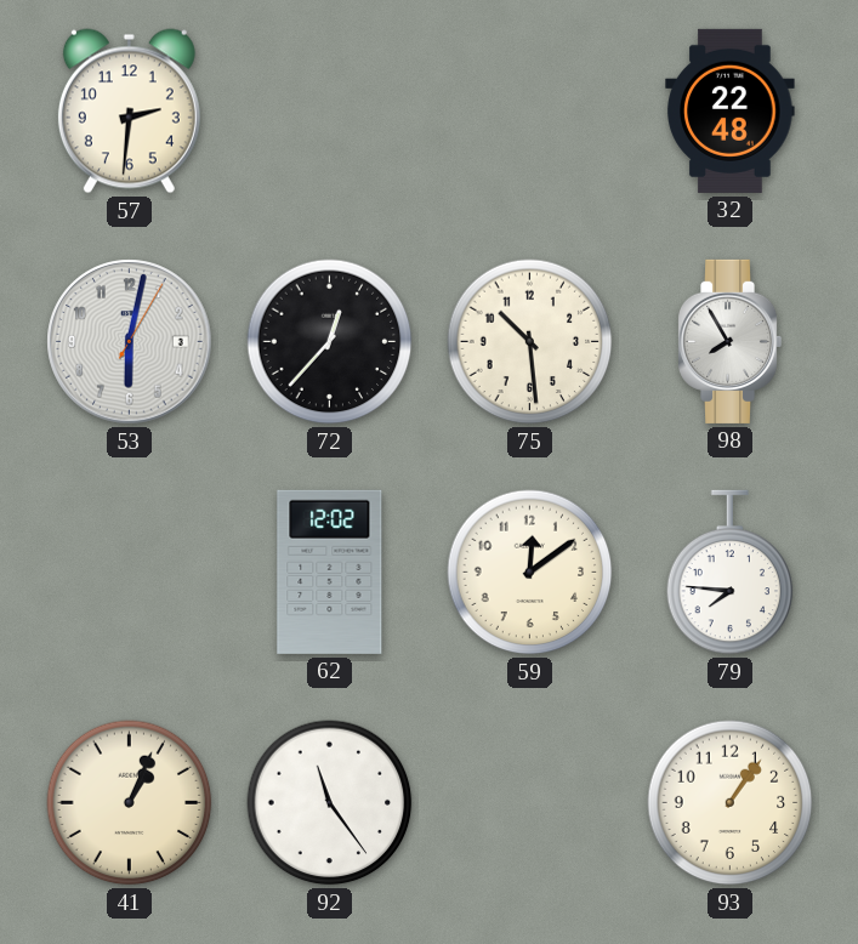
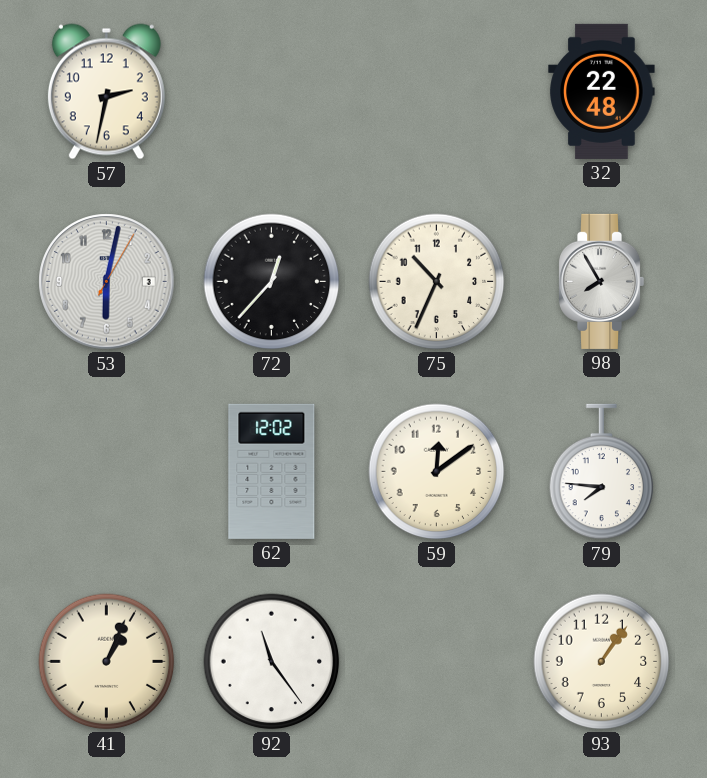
57: 2:31 -> 2:32
75: 10:29 -> 10:34
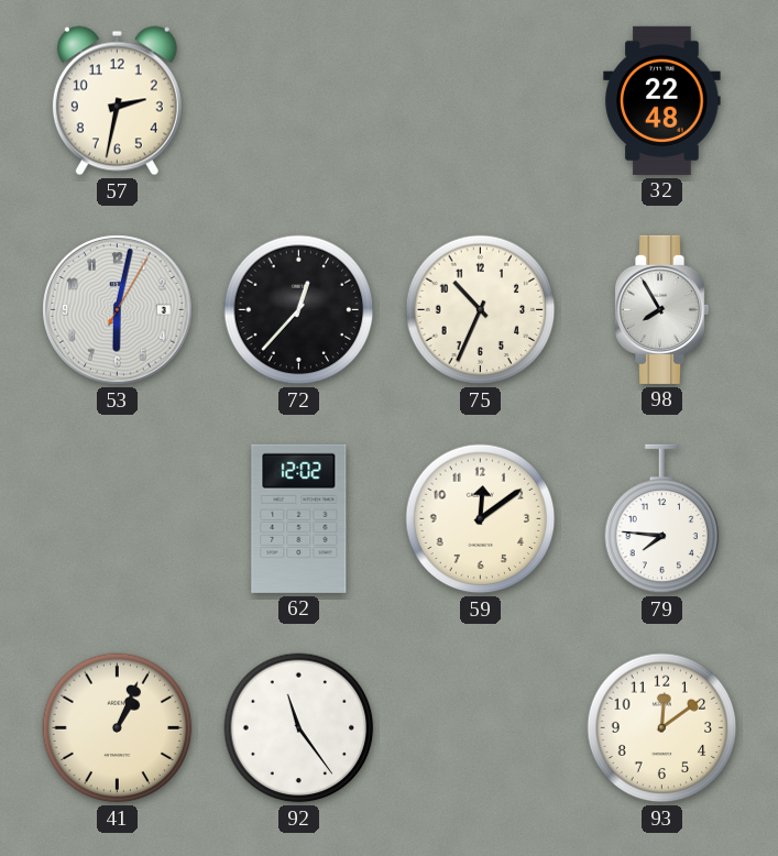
93: 1:06 -> 12:09
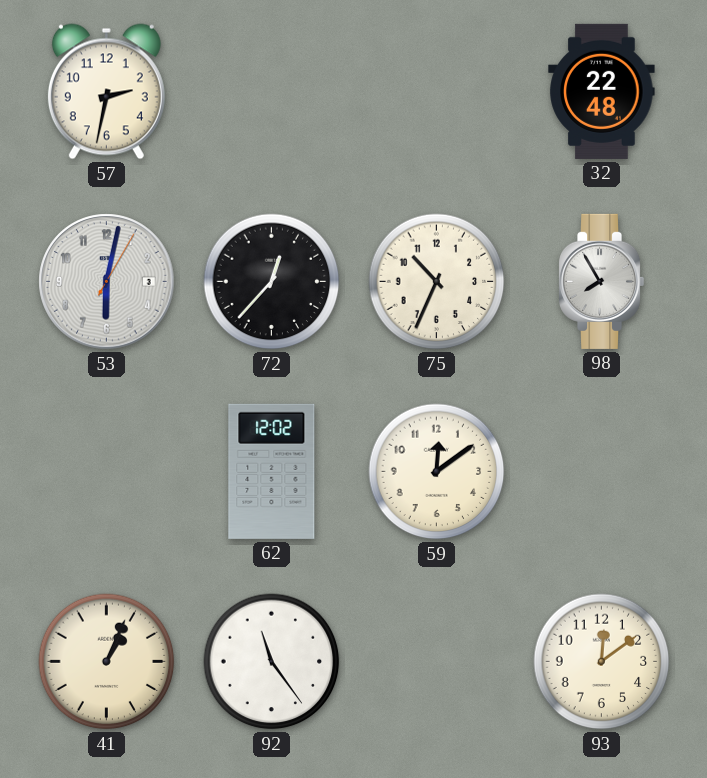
79: 7:46 -> none
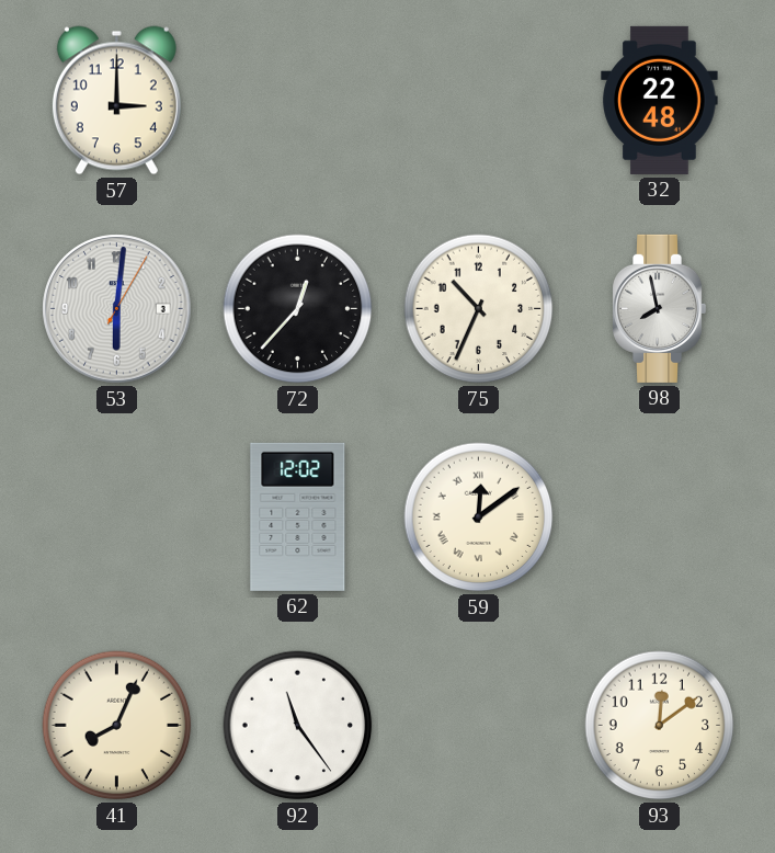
57: 2:32 -> 3:00
53: 6:02 -> 6:01
98: 7:55 -> 7:58
59 numerals: Arabic -> Roman
41: 1:04 -> 8:04
